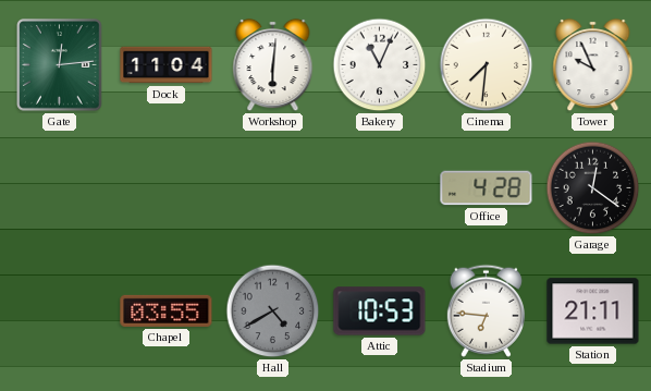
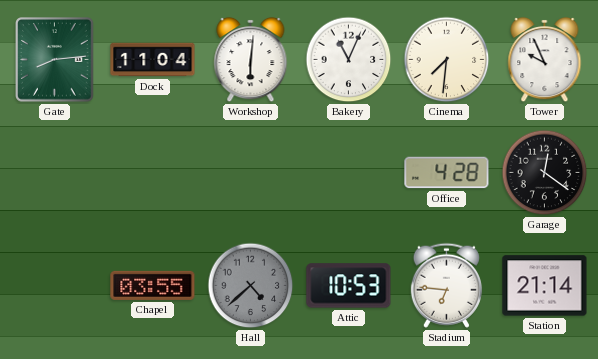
Gate: 12:14 -> 8:14
Hall: 4:40 -> 4:38
Station: 21:11 -> 21:14
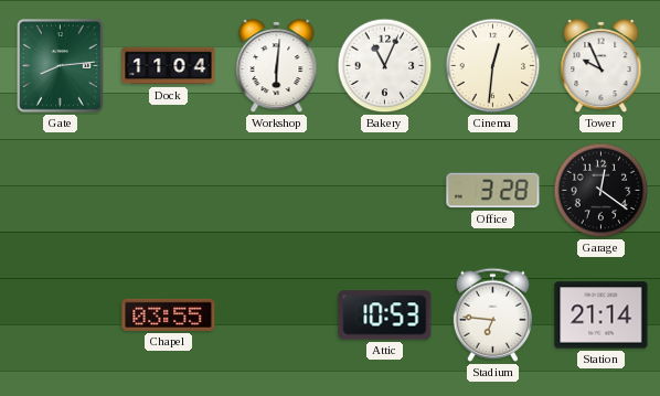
Cinema: 7:31 -> 12:31
Office: 4:28 -> 3:28
Hall: 4:38 -> none
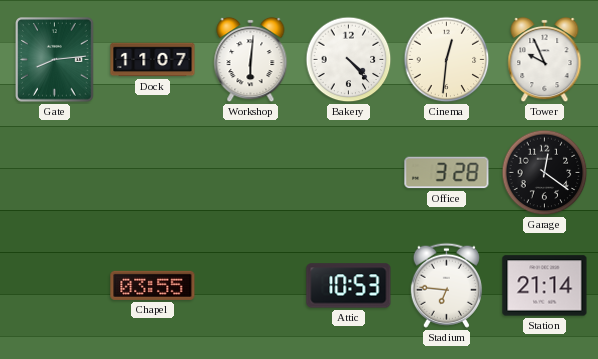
Dock: 11:04 -> 11:07
Bakery: 11:04 -> 4:23
